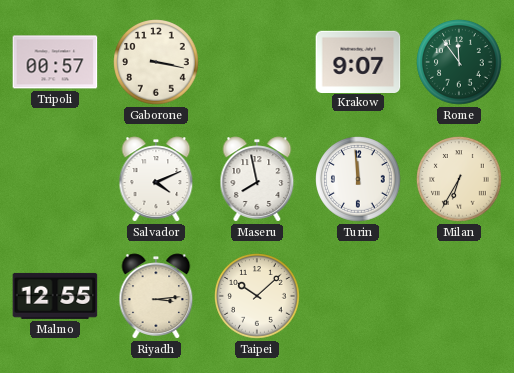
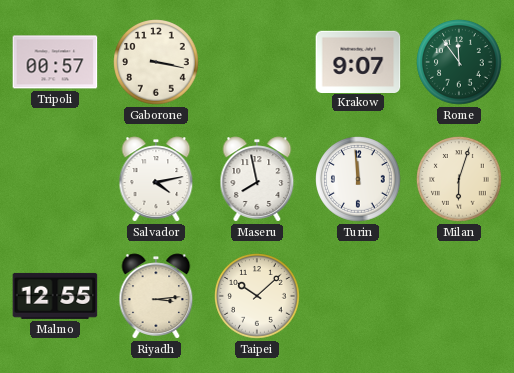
Salvador: 4:11 -> 4:13
Milan: 6:35 -> 6:03
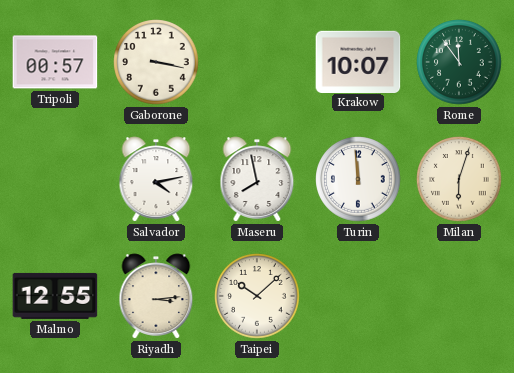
Krakow: 9:07 -> 10:07
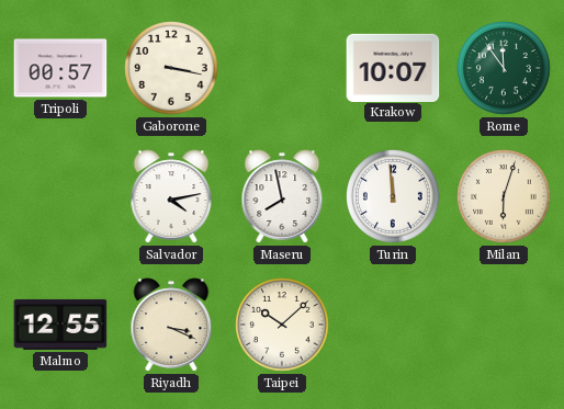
Riyadh: 3:14 -> 3:19
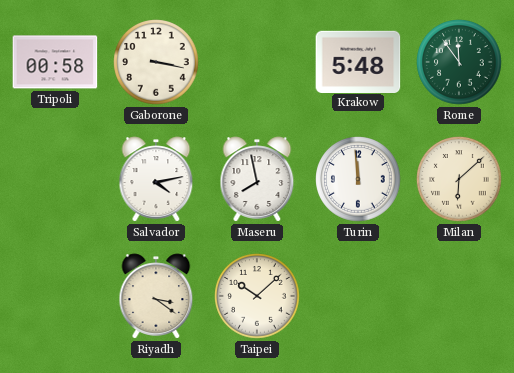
Tripoli: 00:57 -> 00:58
Krakow: 10:07 -> 5:48
Milan: 6:03 -> 6:08
Malmo: 12:55 -> none
Riyadh: 3:19 -> 3:21
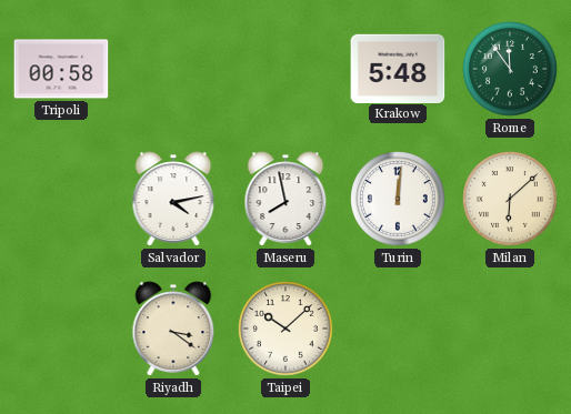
Gaborone: 3:17 -> none
Turin: 11:59 -> 12:01
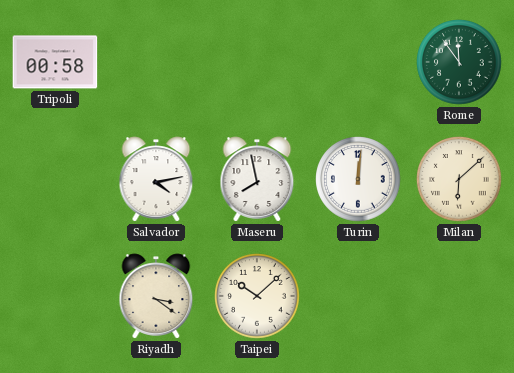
Krakow: 5:48 -> none
